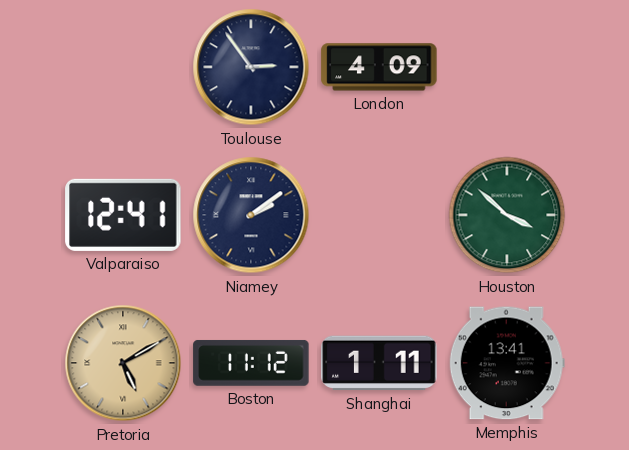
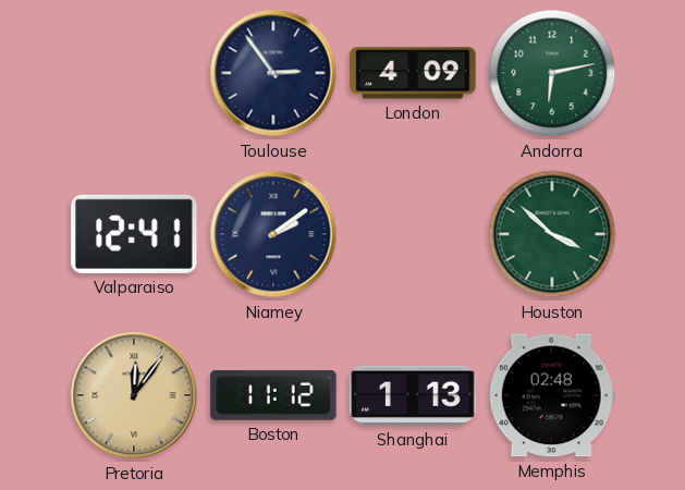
Andorra: none -> 6:13
Pretoria: 5:10 -> 12:06
Shanghai: 1:11 -> 1:13
Memphis: 13:41 -> 02:48
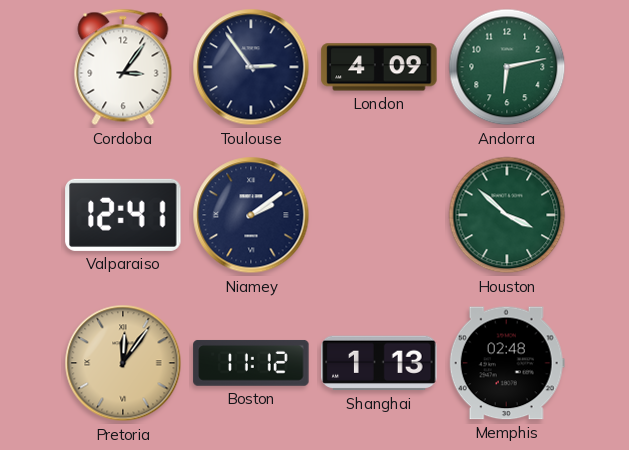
Cordoba: none -> 3:06
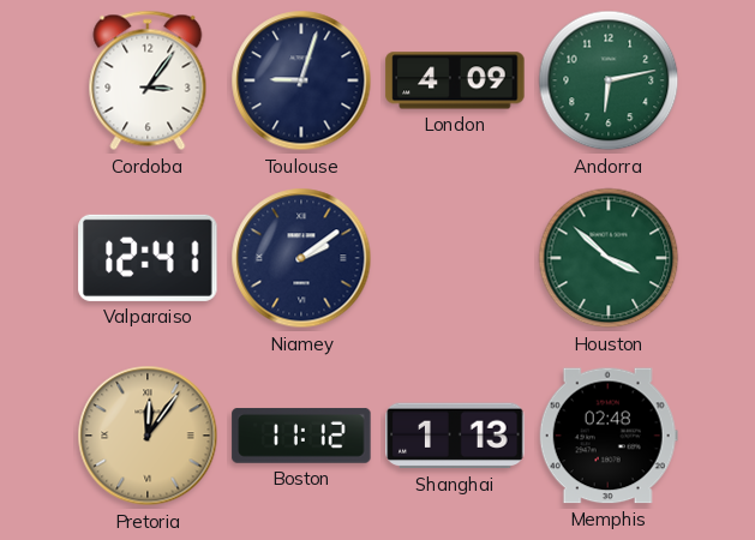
Toulouse: 2:54 -> 9:03
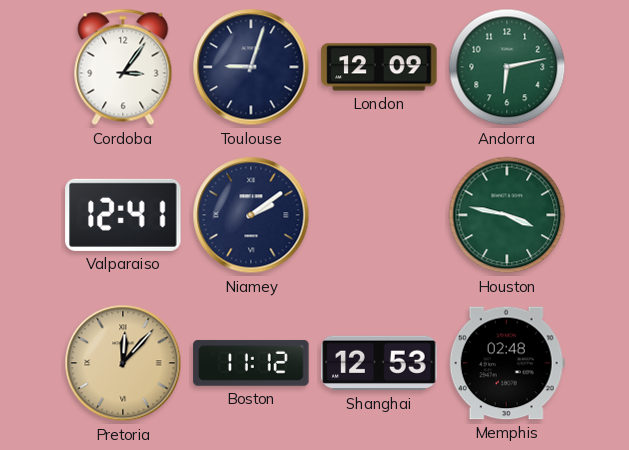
London: 4:09 -> 12:09
Houston: 3:52 -> 3:47
Pretoria: 12:06 -> 12:07
Shanghai: 1:13 -> 12:53
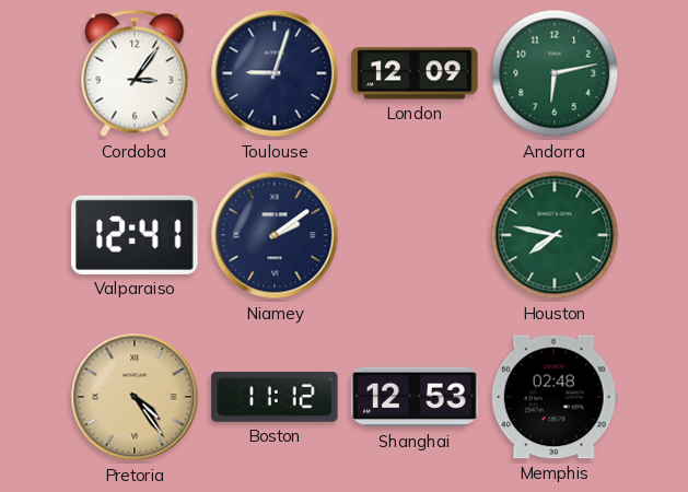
Houston: 3:47 -> 7:47
Pretoria: 12:07 -> 4:24
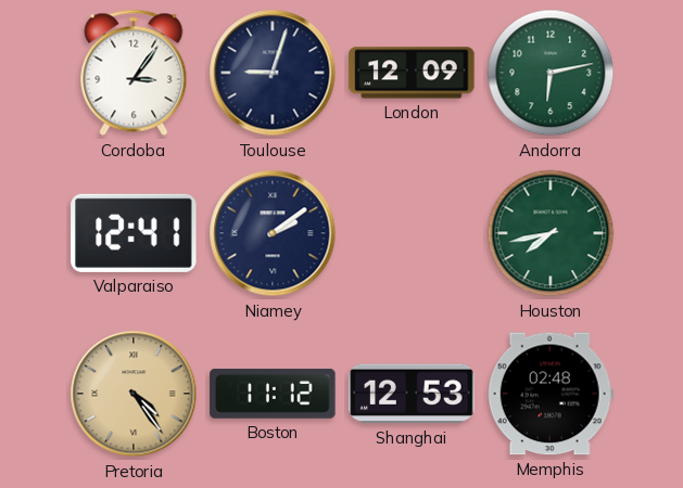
Houston: 7:47 -> 7:43
